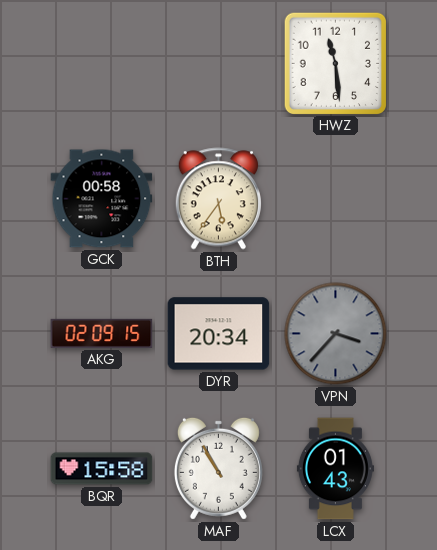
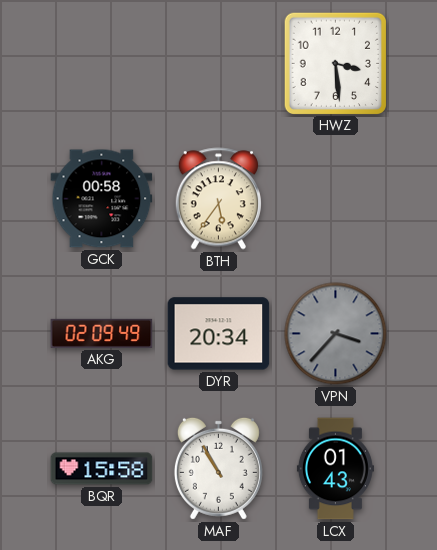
HWZ: 11:29 -> 3:29
AKG: 02:09:15 -> 02:09:49
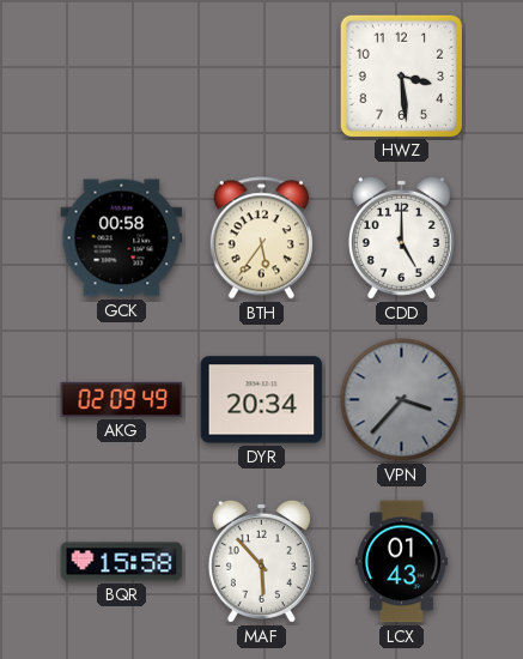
CDD: none -> 5:00
MAF: 10:55 -> 5:53
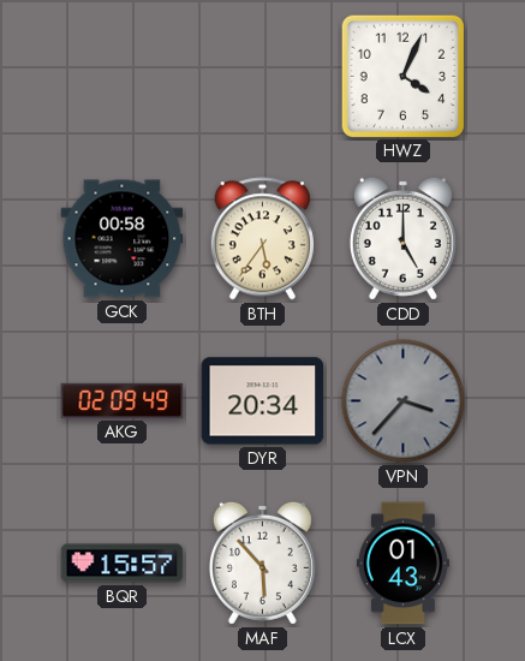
HWZ: 3:29 -> 4:04
BQR: 15:58 -> 15:57
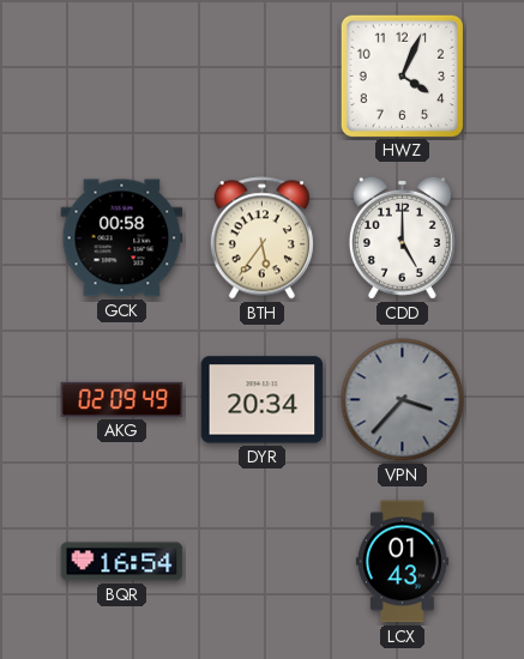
BQR: 15:57 -> 16:54
MAF: 5:53 -> none
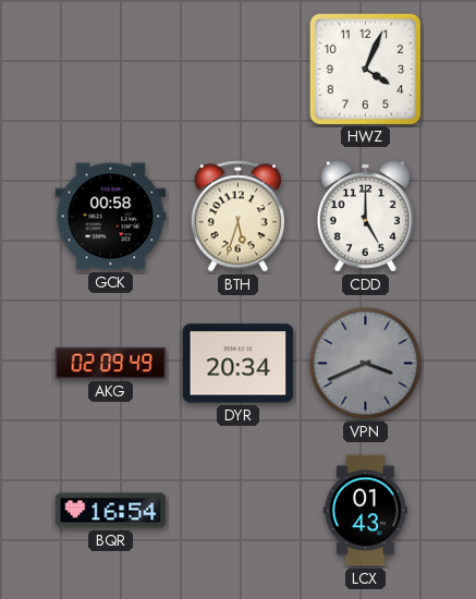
BTH: 5:36 -> 5:33
VPN: 3:37 -> 3:41
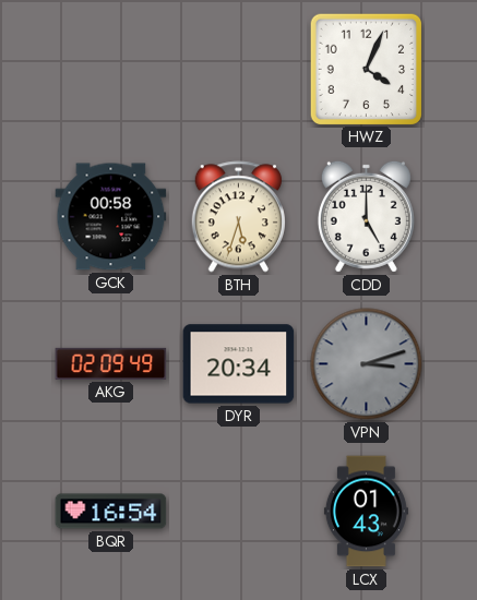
VPN: 3:41 -> 3:12
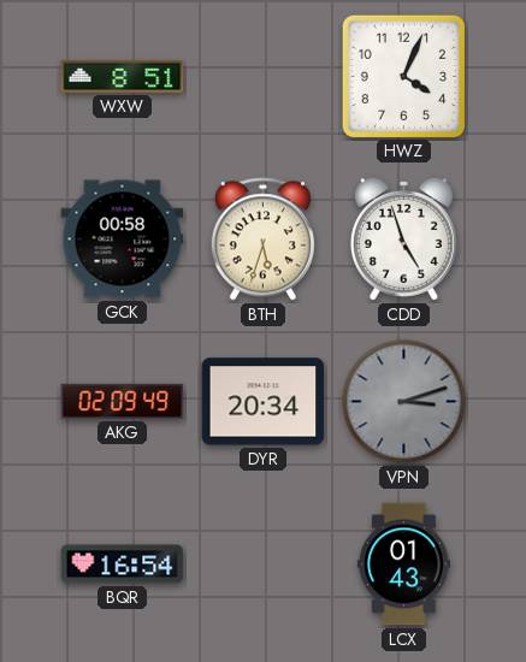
WXW: none -> 8:51
CDD: 5:00 -> 4:57
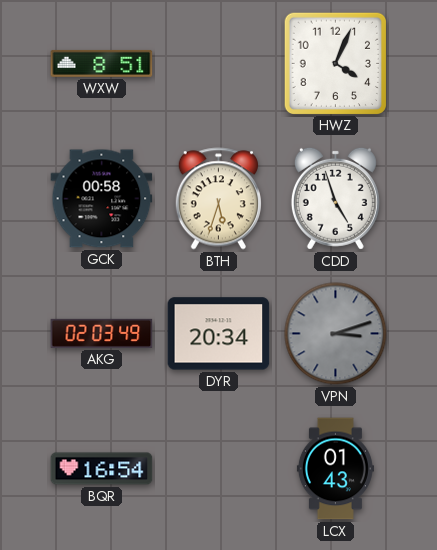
AKG: 02:09 -> 02:03
